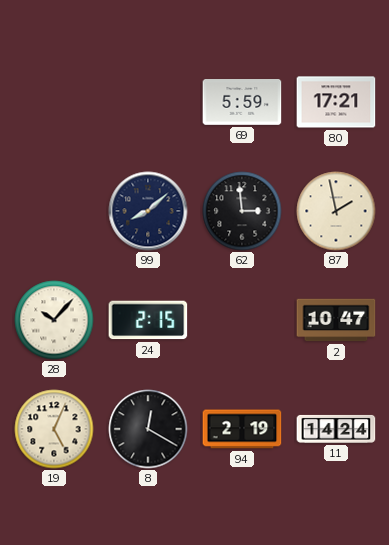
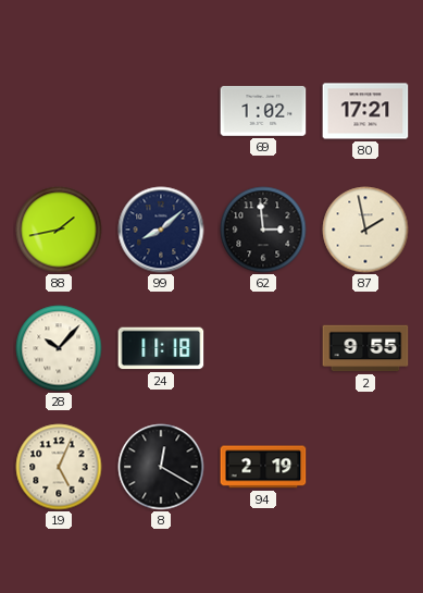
69: 5:59 -> 1:02
88: none -> 1:43
24: 2:15 -> 11:18
2: 10:47 -> 9:55
11: 14:24 -> none
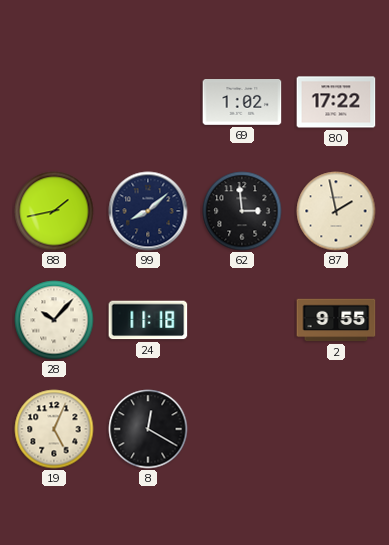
80: 17:21 -> 17:22
94: 2:19 -> none
